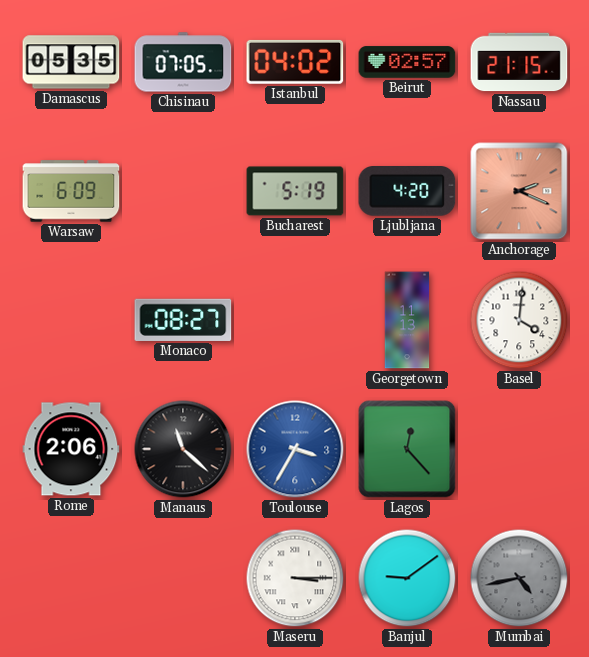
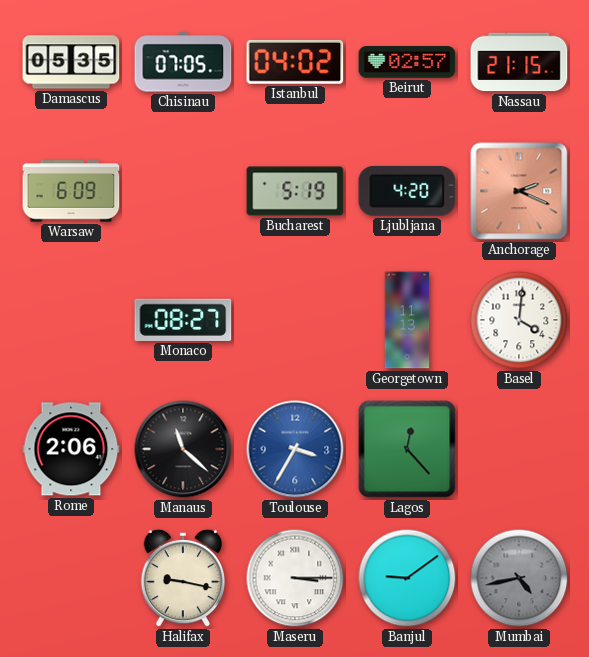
Halifax: none -> 9:17
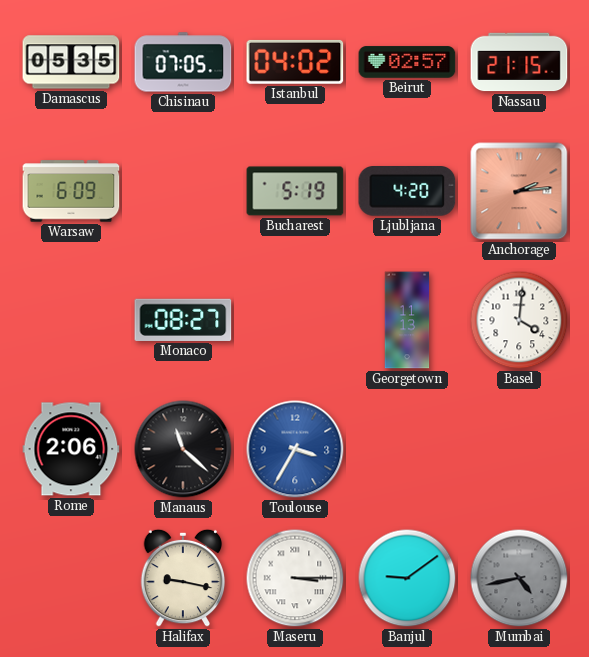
Anchorage: 2:19 -> 2:14
Lagos: 12:23 -> none
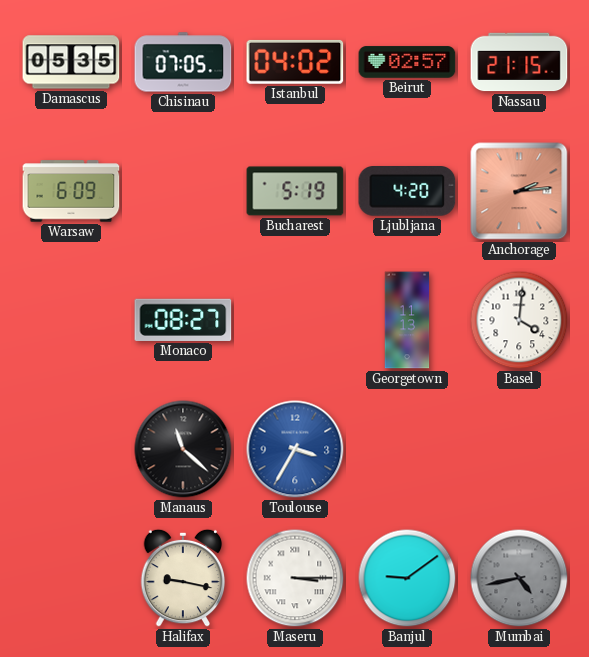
Rome: 2:06 -> none
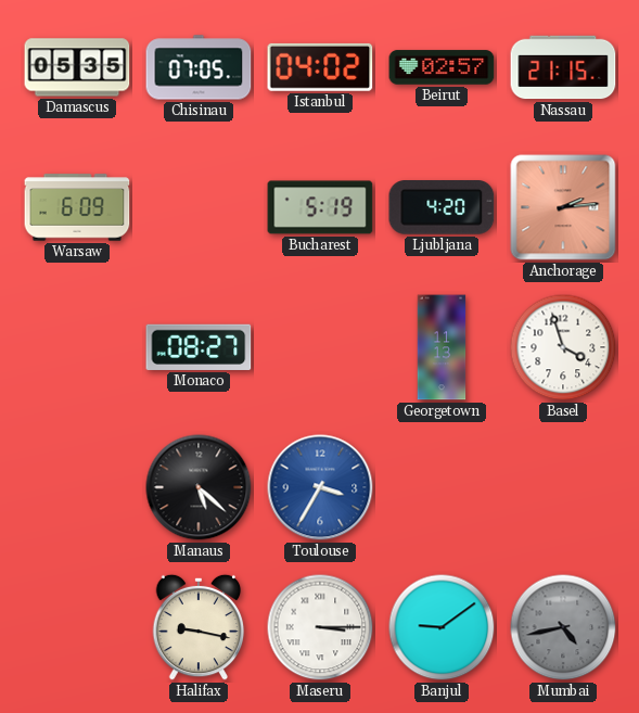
Basel: 4:01 -> 3:57
Manaus: 11:22 -> 5:22
